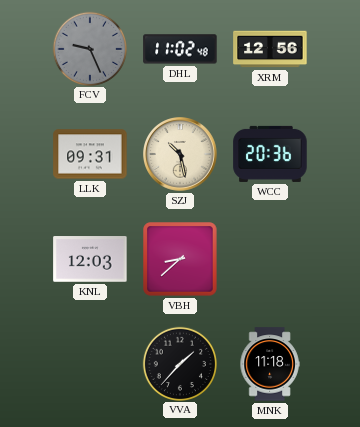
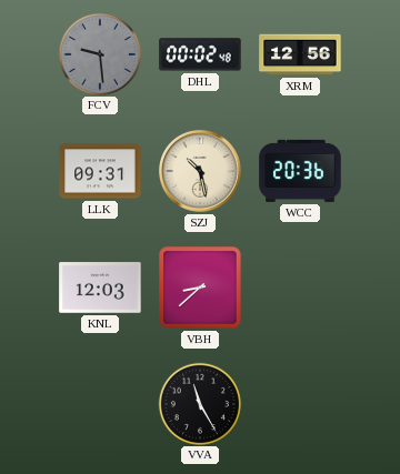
FCV: 9:26 -> 9:29
DHL: 11:02 -> 00:02
VVA: 1:37 -> 11:25
MNK: 11:18 -> none
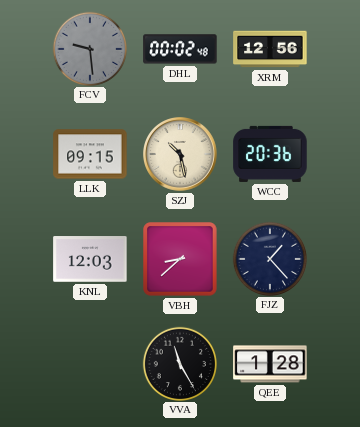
LLK: 09:31 -> 09:15
FJZ: none -> 1:23
QEE: none -> 1:28
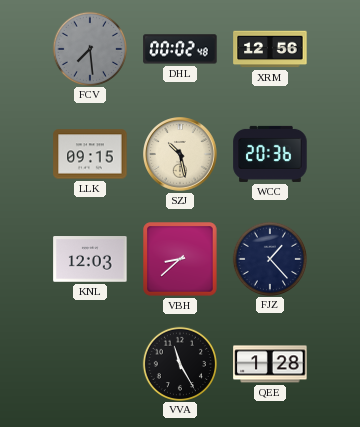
FCV: 9:29 -> 7:29
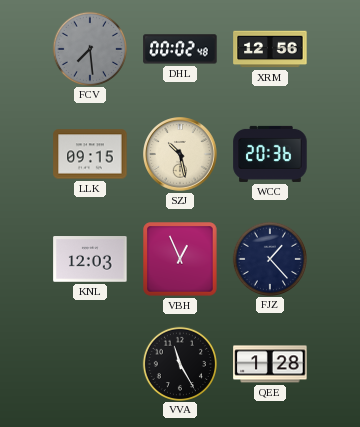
VBH: 8:38 -> 12:56
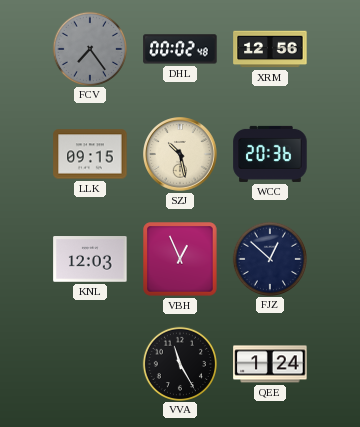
FCV: 7:29 -> 7:24
FJZ: 1:23 -> 12:52
QEE: 1:28 -> 1:24
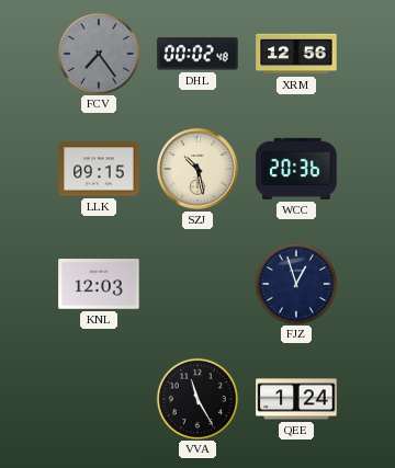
VBH: 12:56 -> none
FJZ: 12:52 -> 12:57
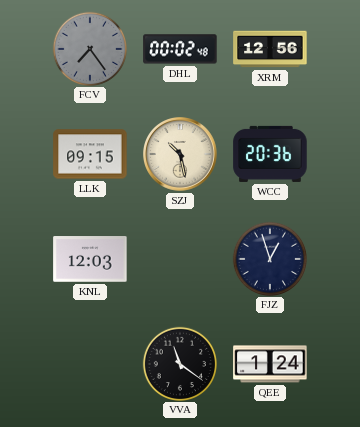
VVA: 11:25 -> 11:21
